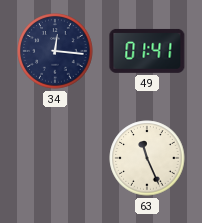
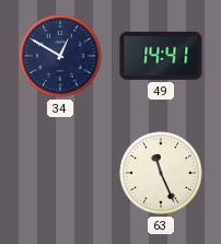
34: 12:16 -> 12:50
49: 01:41 -> 14:41
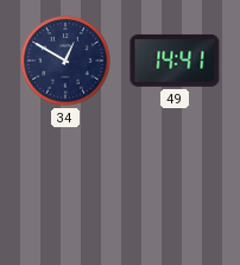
63: 11:26 -> none
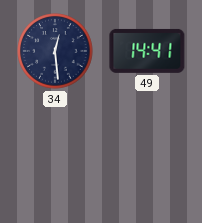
34: 12:50 -> 12:29
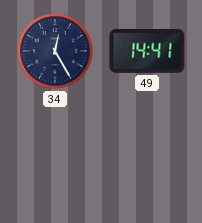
34: 12:29 -> 12:25
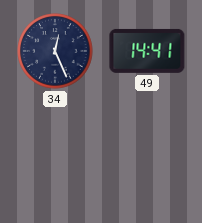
34: 12:25 -> 12:26
